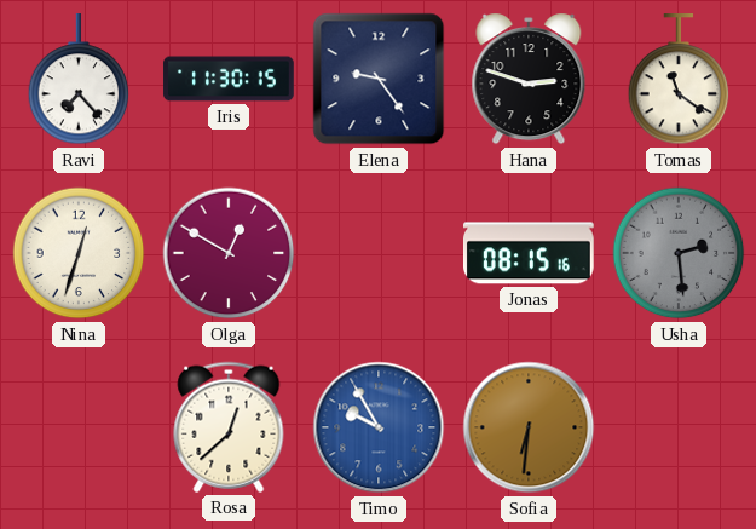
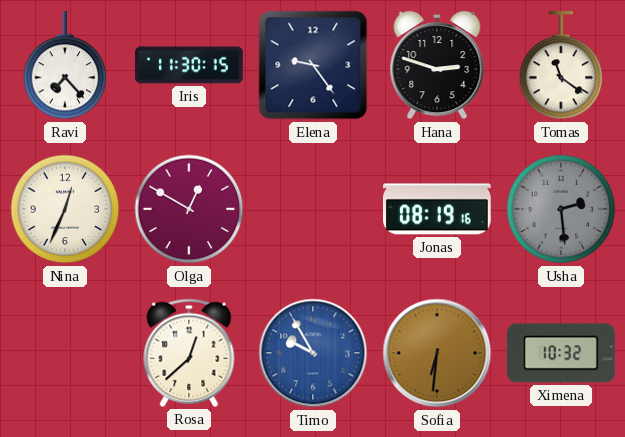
Nina: 12:33 -> 12:34
Jonas: 08:15 -> 08:19
Ximena: none -> 10:32
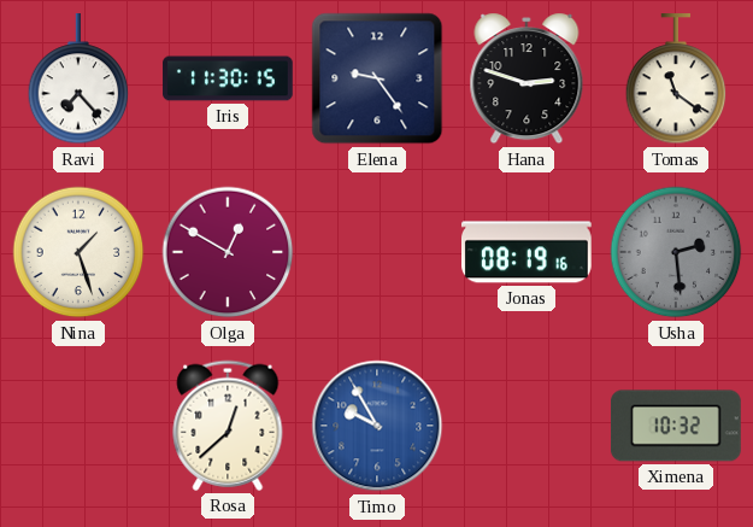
Nina: 12:34 -> 1:27
Sofia: 6:31 -> none
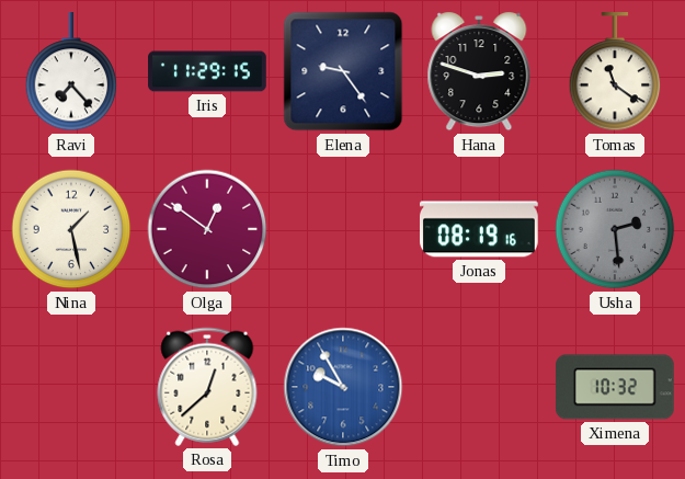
Iris: 11:30 -> 11:29
Nina: 1:27 -> 1:28
Olga: 12:50 -> 12:51
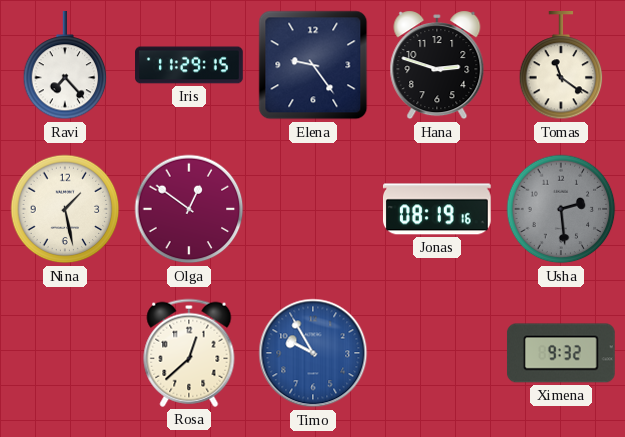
Ximena: 10:32 -> 9:32
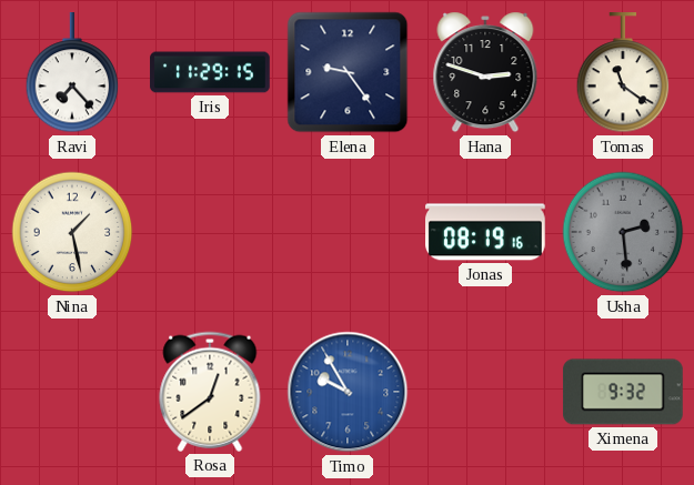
Olga: 12:51 -> none
Rosa: 12:38 -> 12:39
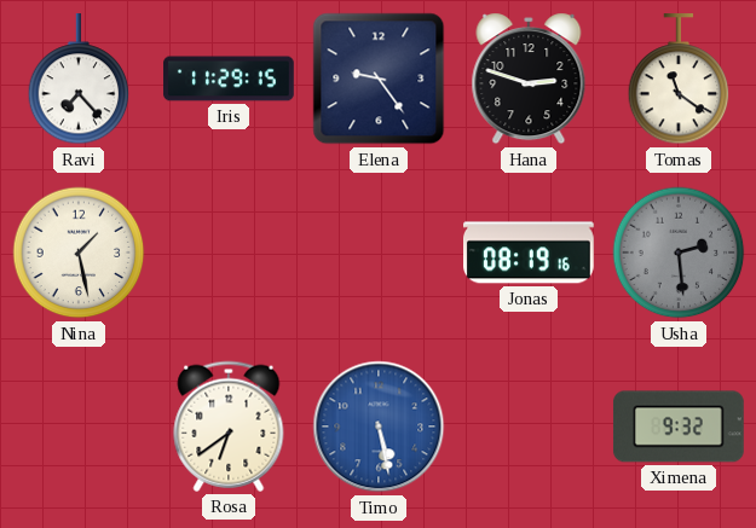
Rosa: 12:39 -> 6:39
Timo: 9:55 -> 5:28
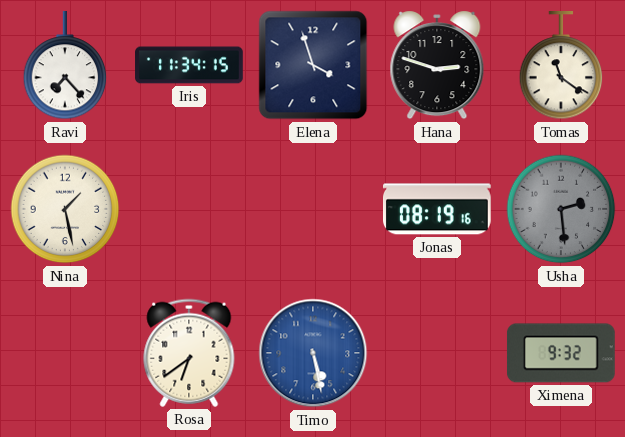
Iris: 11:29 -> 11:34
Elena: 9:24 -> 3:57
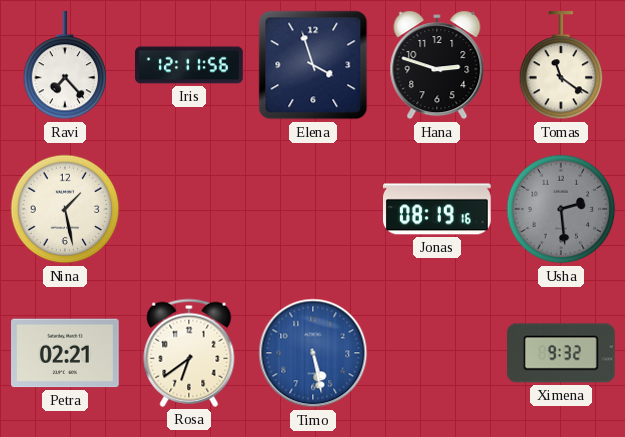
Iris: 11:34 -> 12:11
Petra: none -> 02:21
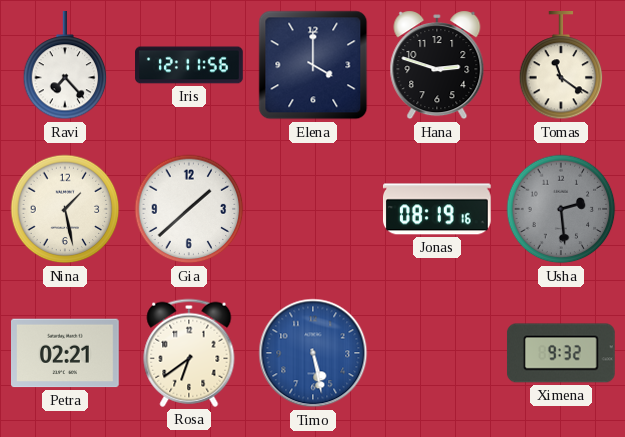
Elena: 3:57 -> 4:00
Gia: none -> 1:38
